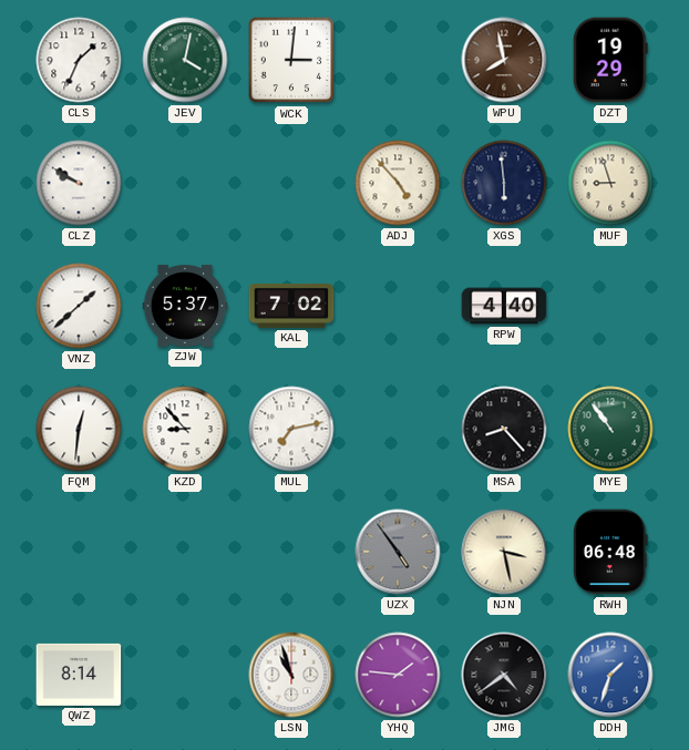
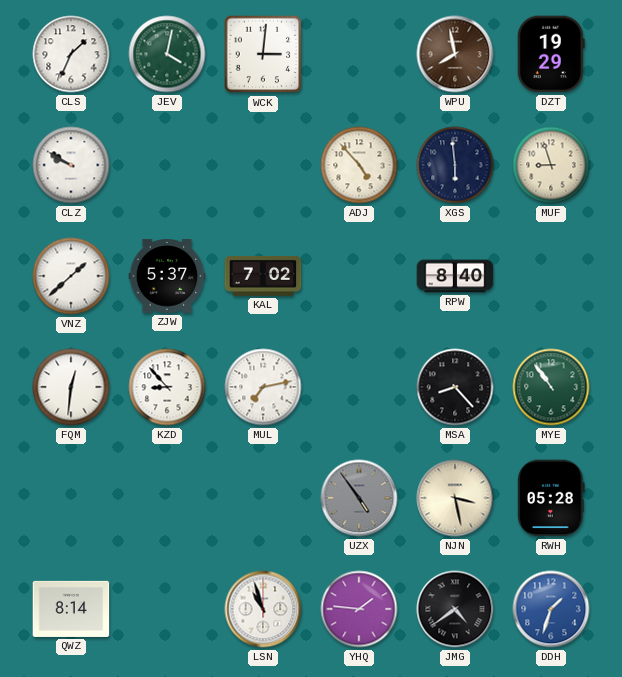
RPW: 4:40 -> 8:40
RWH: 06:48 -> 05:28
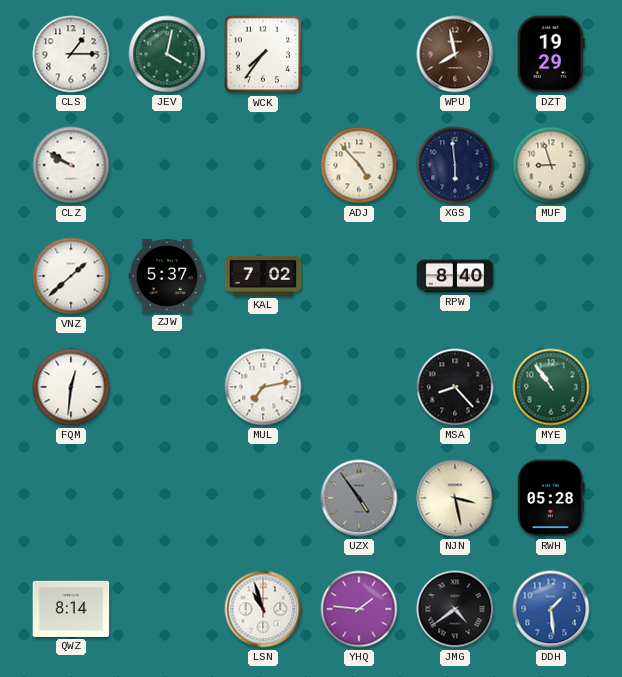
CLS: 1:34 -> 1:15
WCK: 3:01 -> 7:36
KZD: 8:53 -> none
DDH: 1:33 -> 1:29
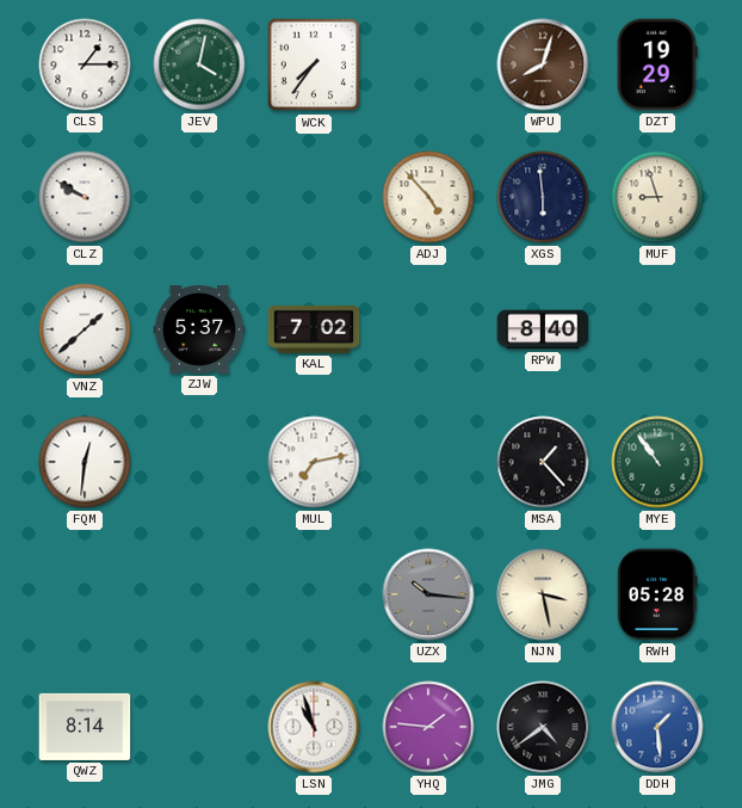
WPU: 7:58 -> 8:03
MSA: 8:23 -> 1:23
UZX: 4:54 -> 10:16
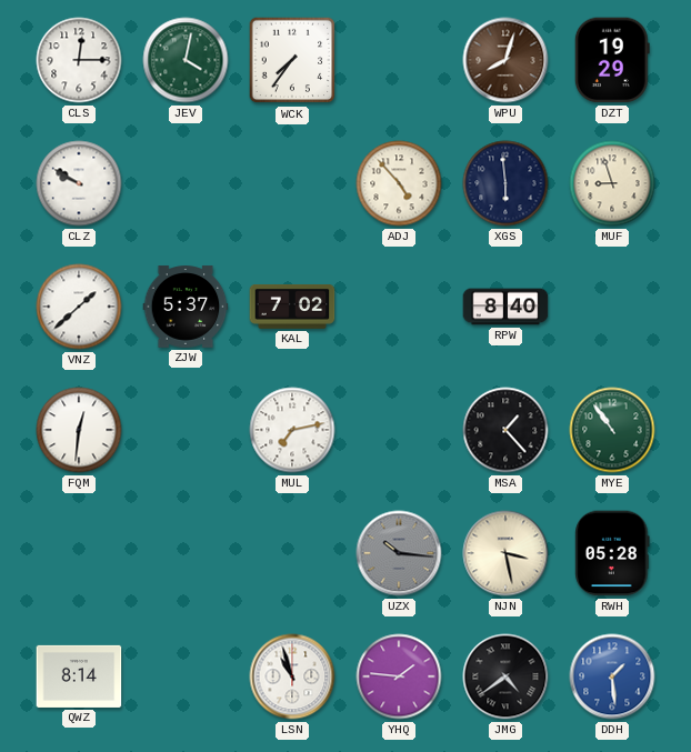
CLS: 1:15 -> 12:15
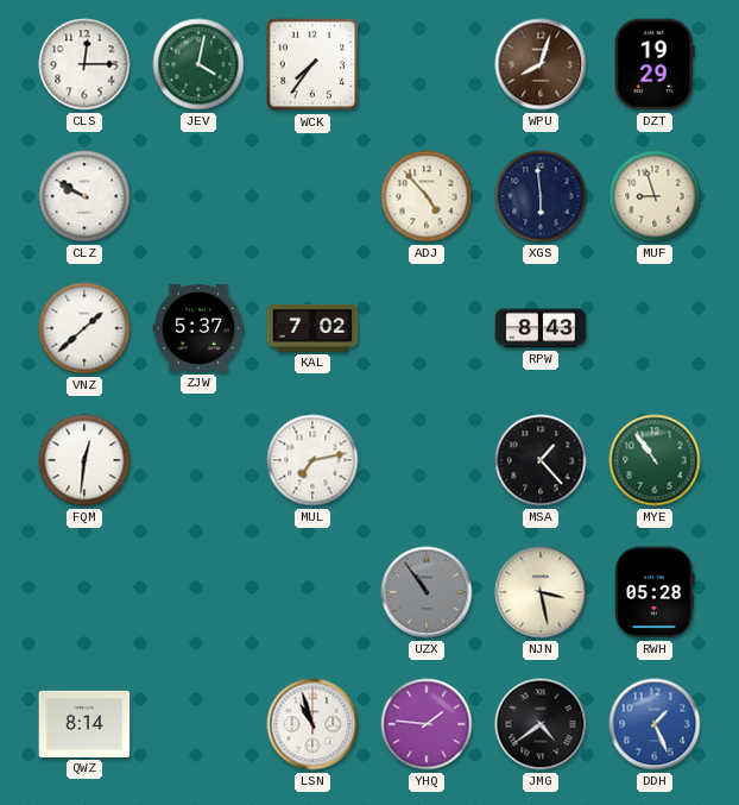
RPW: 8:40 -> 8:43
UZX: 10:16 -> 10:54
DDH: 1:29 -> 1:26
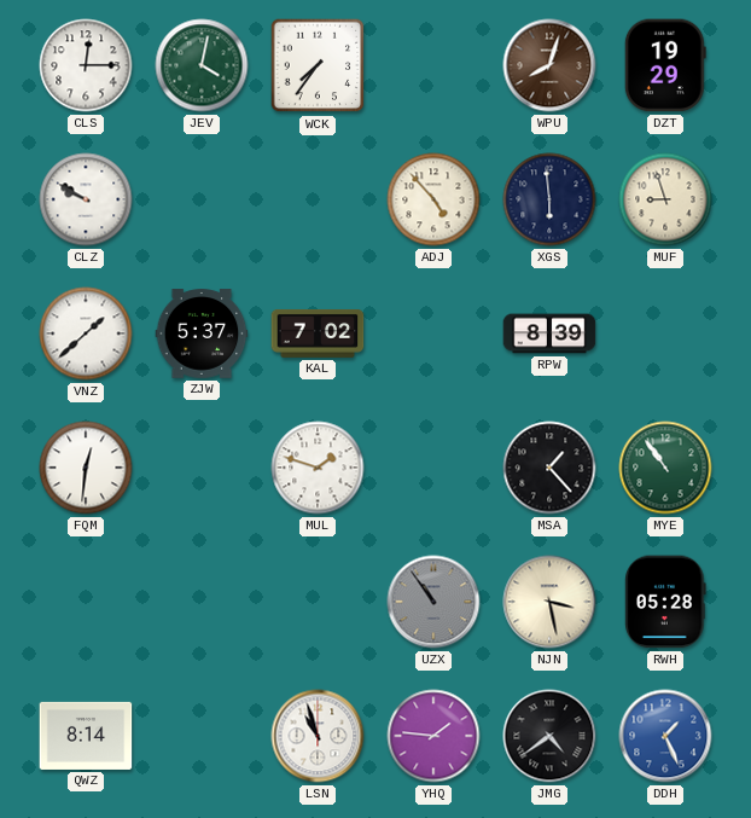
RPW: 8:43 -> 8:39
MUL: 7:13 -> 1:48
